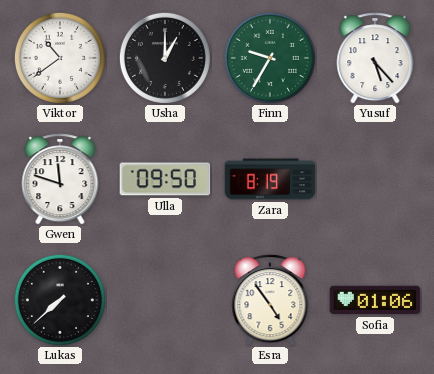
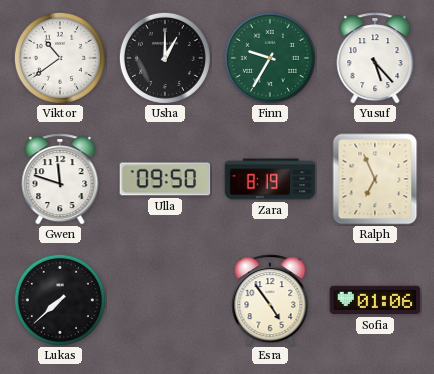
Ralph: none -> 6:56
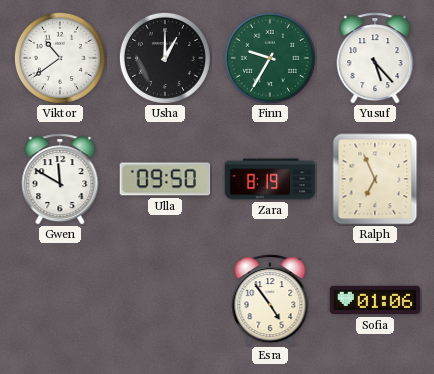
Gwen: 11:48 -> 11:50
Lukas: 7:38 -> none
